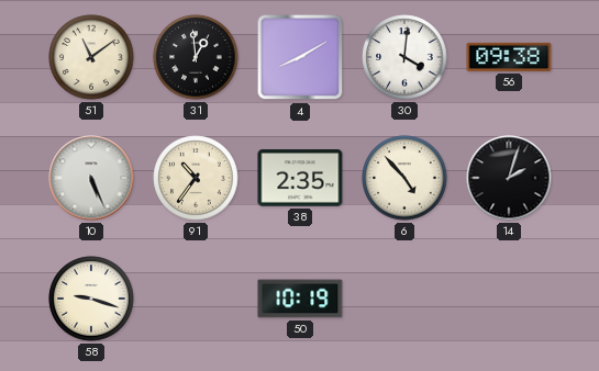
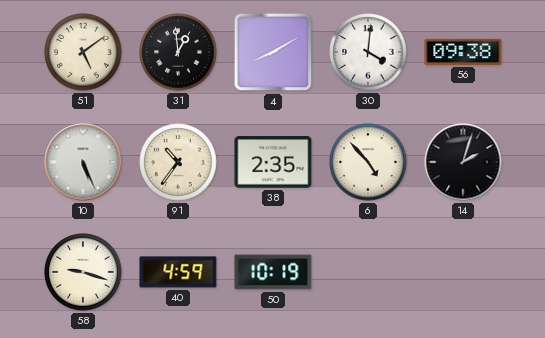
51: 11:09 -> 5:09
40: none -> 4:59
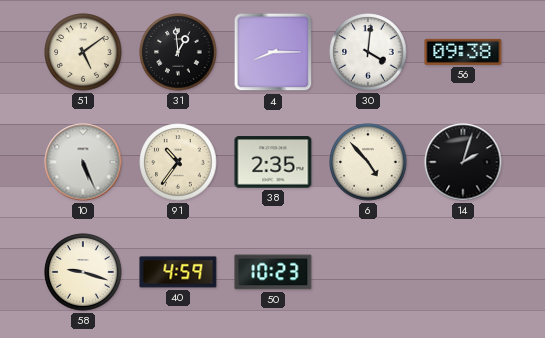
4: 8:10 -> 8:15
50: 10:19 -> 10:23
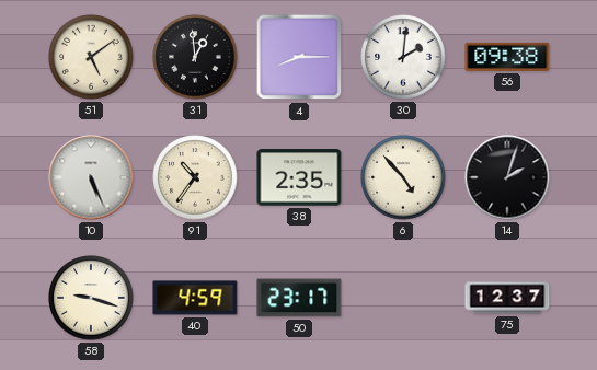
30: 4:01 -> 2:01
50: 10:23 -> 23:17
75: none -> 12:37
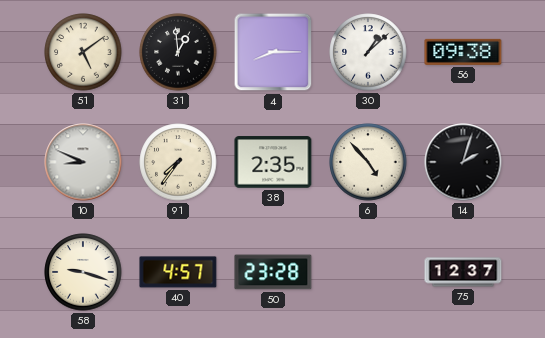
30: 2:01 -> 1:08
10: 5:26 -> 8:49
91: 10:36 -> 7:36
40: 4:59 -> 4:57
50: 23:17 -> 23:28
